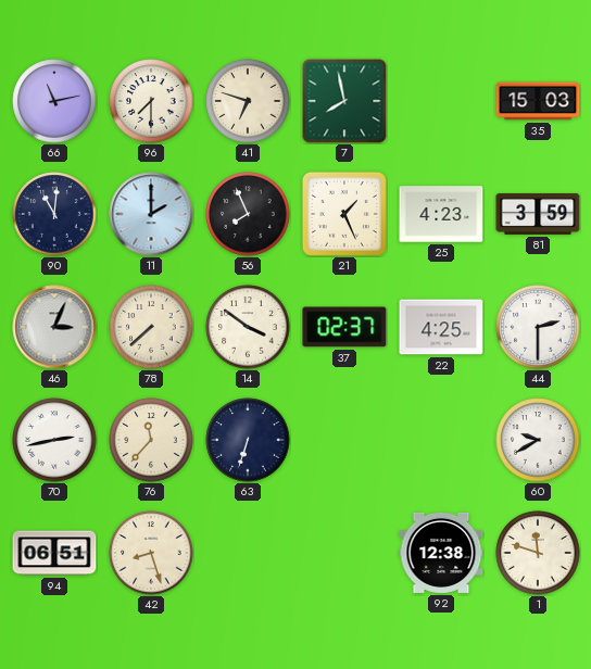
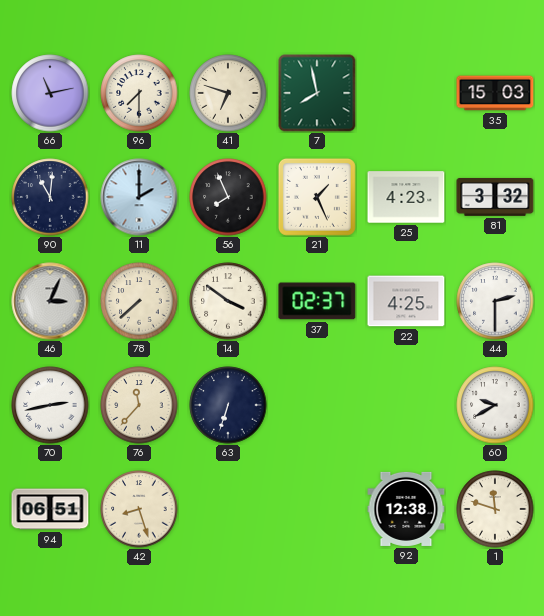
81: 3:59 -> 3:32
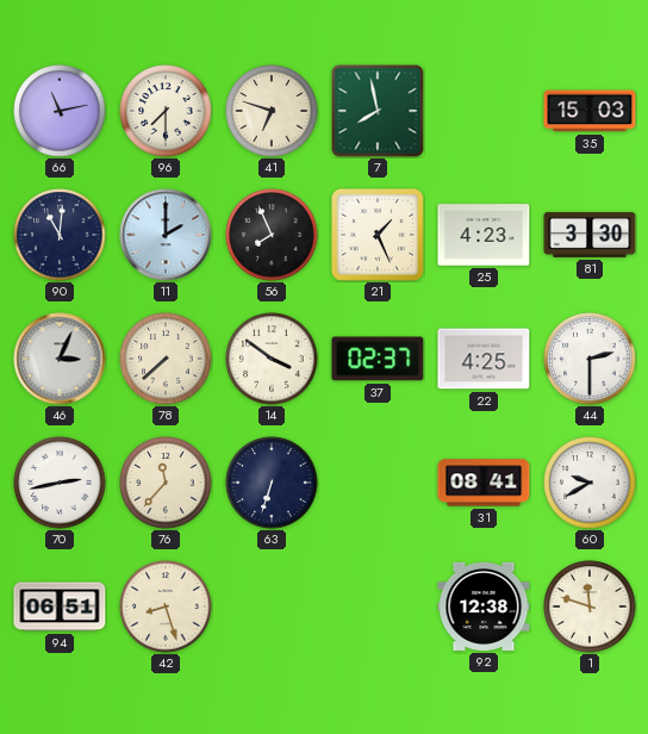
81: 3:32 -> 3:30
31: none -> 08:41
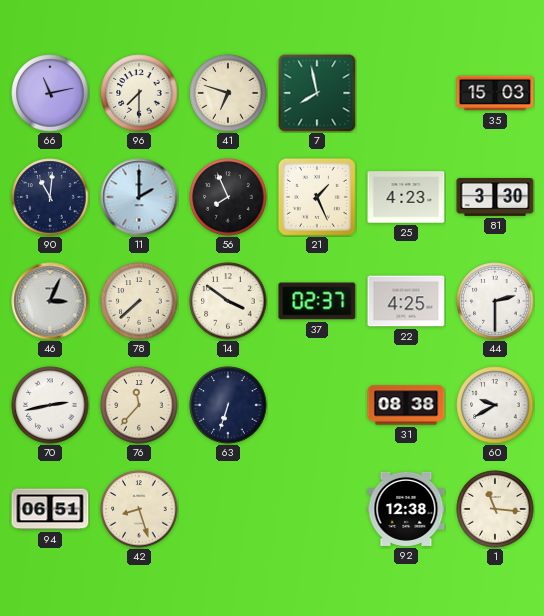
31: 08:41 -> 08:38
1: 11:48 -> 11:16
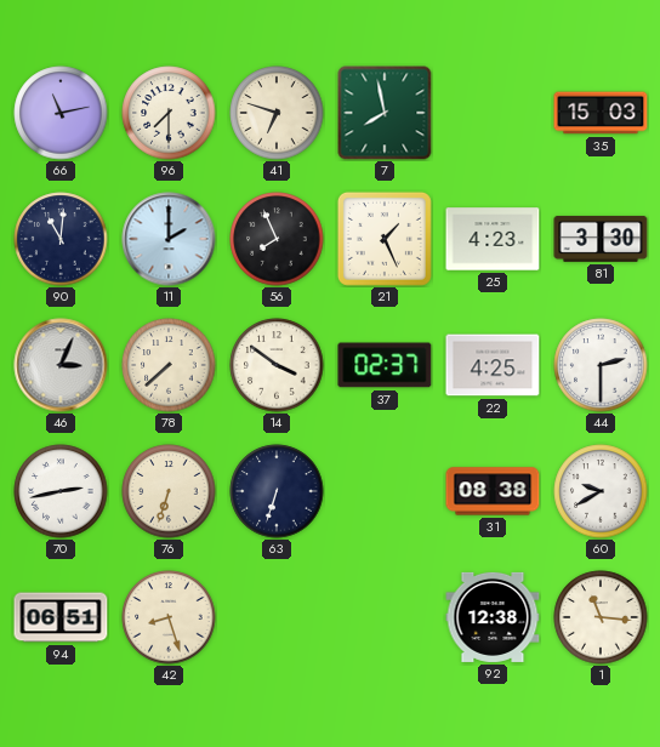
76: 11:37 -> 6:33
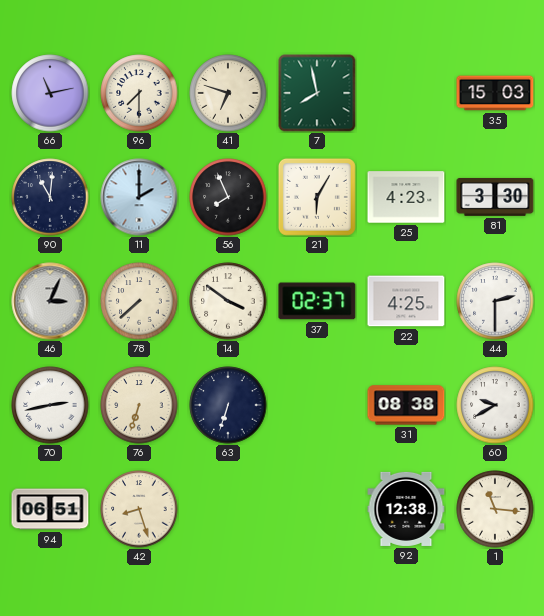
21: 1:26 -> 6:05
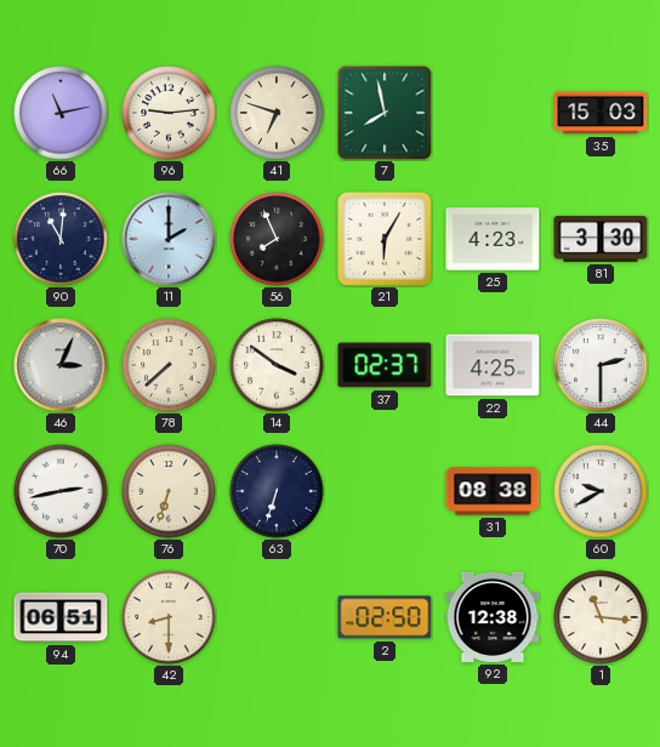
96: 7:30 -> 9:14
42: 8:27 -> 8:30
2: none -> 02:50
